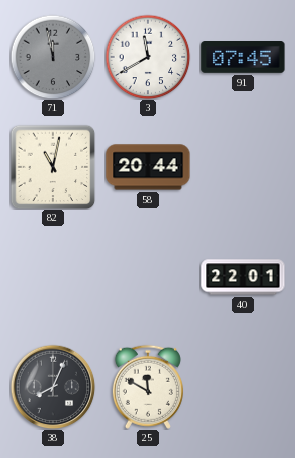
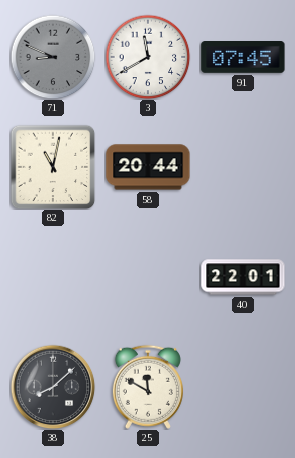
71: 11:58 -> 8:49
38: 8:04 -> 8:08
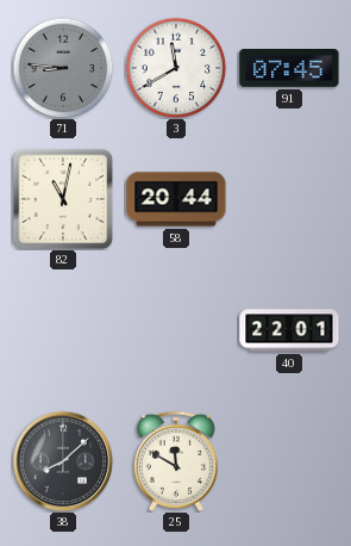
71: 8:49 -> 8:46
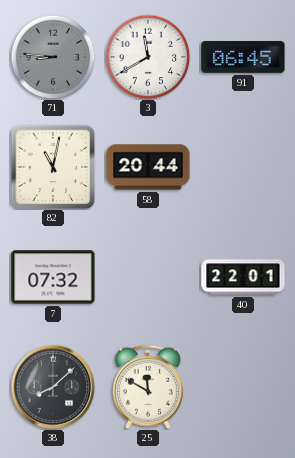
91: 07:45 -> 06:45
7: none -> 07:32
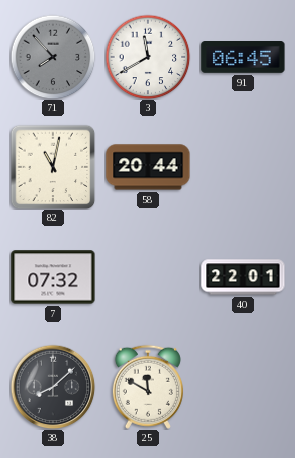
71: 8:46 -> 7:53
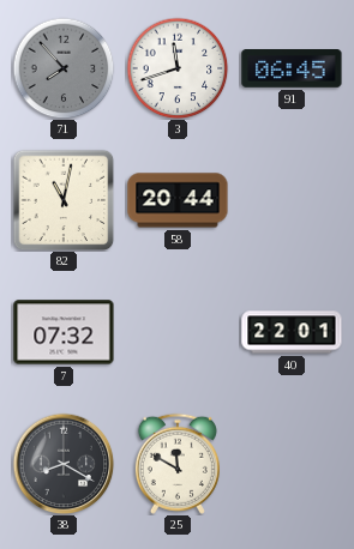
3: 11:40 -> 11:42
38: 8:08 -> 8:20
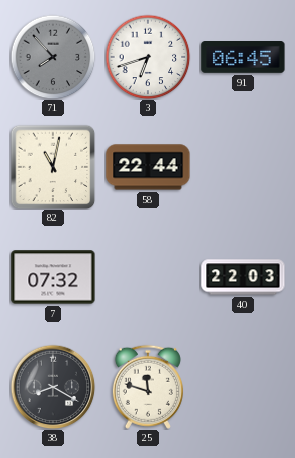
3: 11:42 -> 6:42
58: 20:44 -> 22:44
40: 22:01 -> 22:03
25: 11:50 -> 11:48
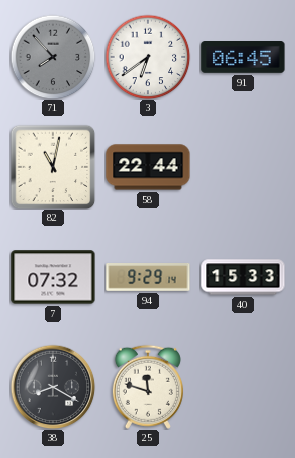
3: 6:42 -> 6:39
94: none -> 9:29
40: 22:03 -> 15:33
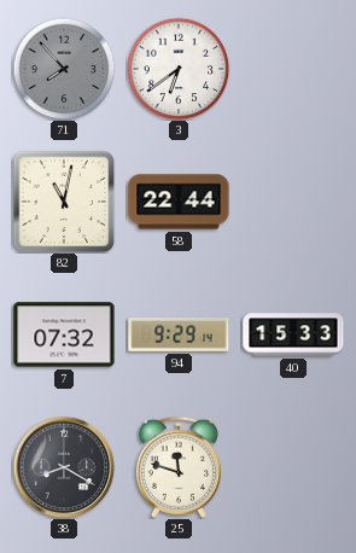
91: 06:45 -> none
